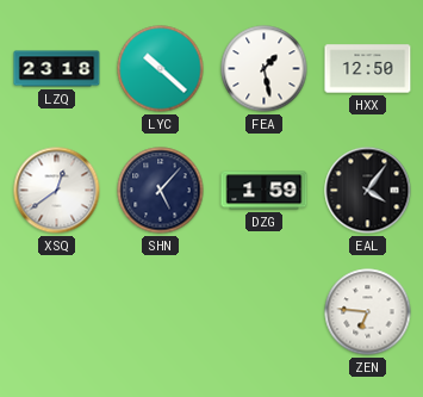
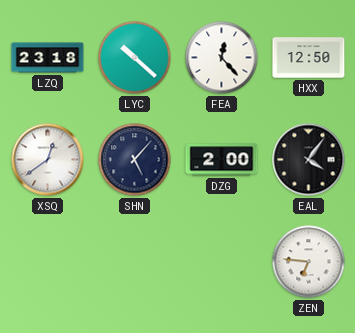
FEA: 1:28 -> 12:23
DZG: 1:59 -> 2:00
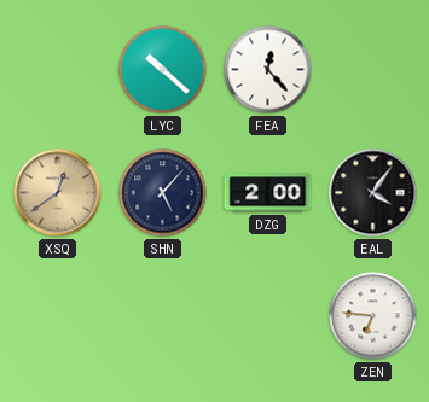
LZQ: 23:18 -> none
HXX: 12:50 -> none
XSQ dial: white -> champagne
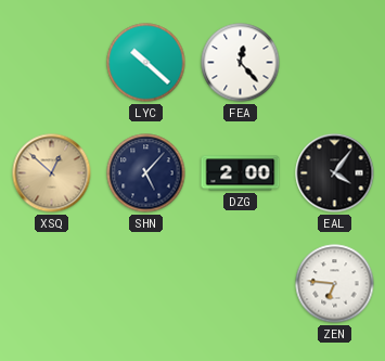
XSQ: 12:39 -> 12:52
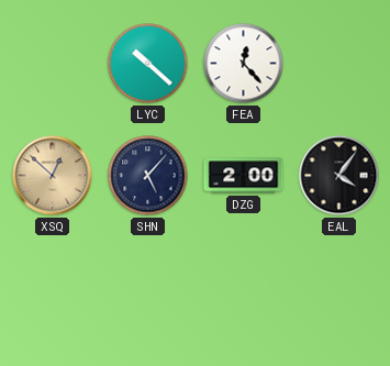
ZEN: 6:46 -> none
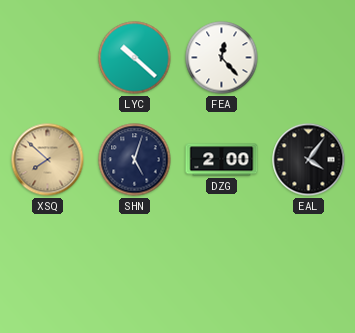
XSQ: 12:52 -> 7:52
SHN: 5:07 -> 5:03
